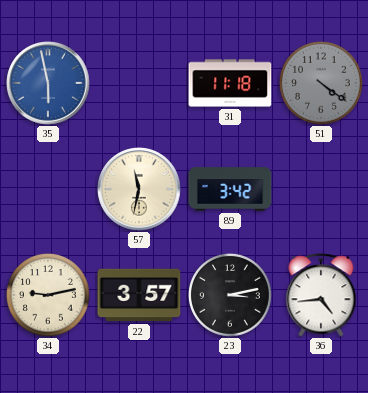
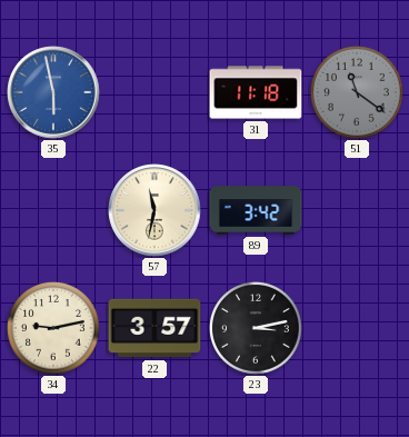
51: 4:21 -> 11:21
36: 4:44 -> none
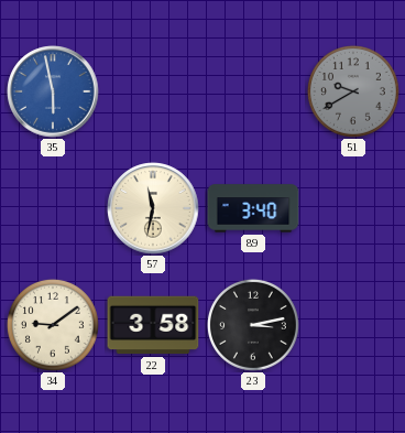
31: 11:18 -> none
51: 11:21 -> 9:40
89: 3:42 -> 3:40
34: 9:13 -> 9:09
22: 3:57 -> 3:58
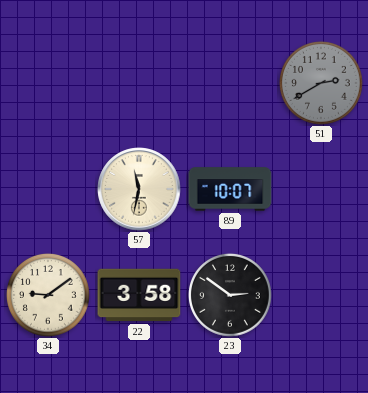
35: 5:58 -> none
51: 9:40 -> 2:40
89: 3:40 -> 10:07
23: 3:13 -> 2:51
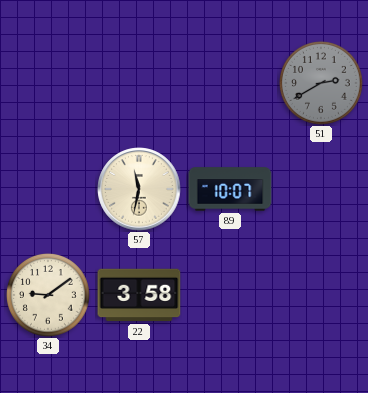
23: 2:51 -> none
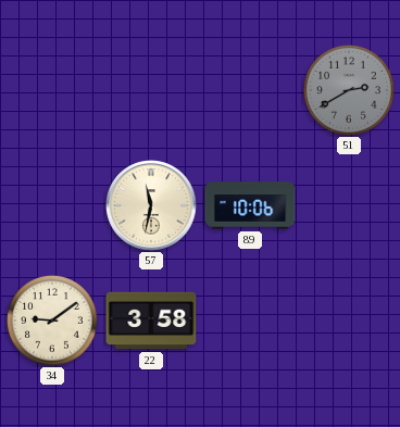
89: 10:07 -> 10:06
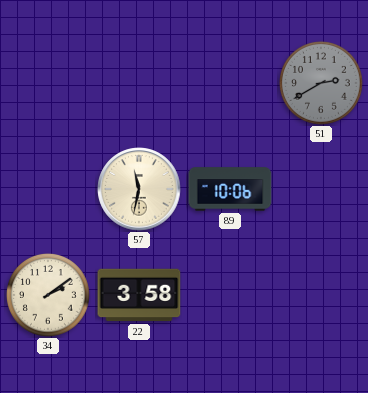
34: 9:09 -> 2:09
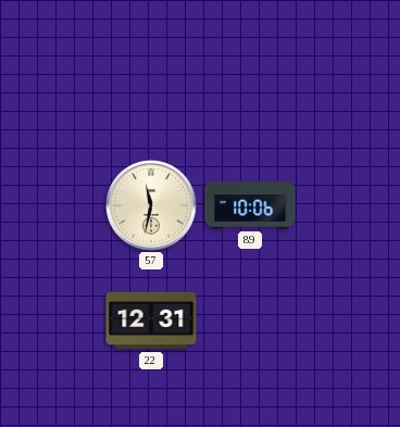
51: 2:40 -> none
34: 2:09 -> none
22: 3:58 -> 12:31
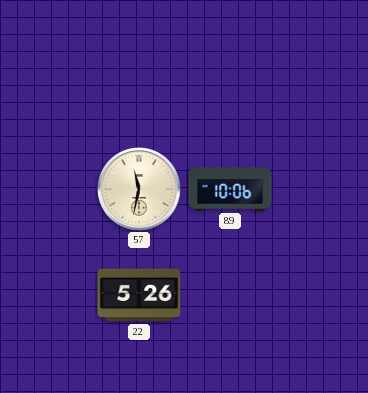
22: 12:31 -> 5:26
